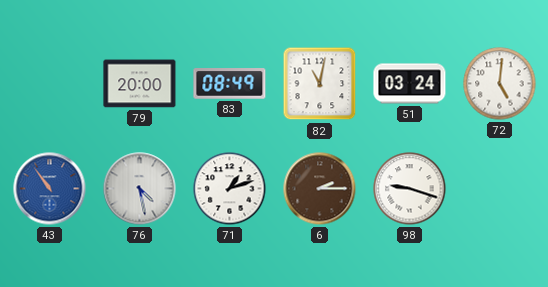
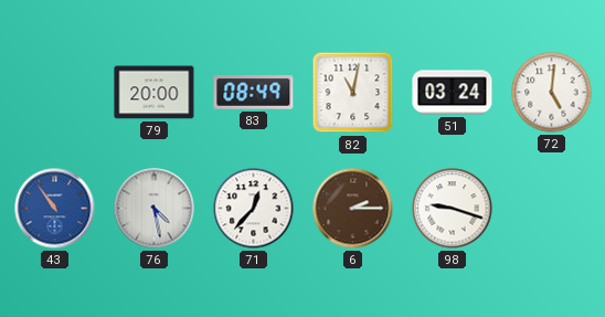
71: 1:12 -> 12:37
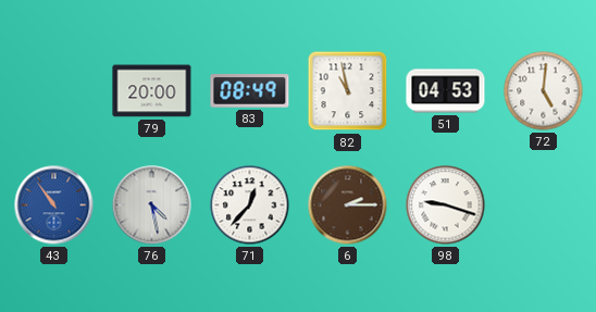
82: 11:02 -> 10:58
51: 03:24 -> 04:53
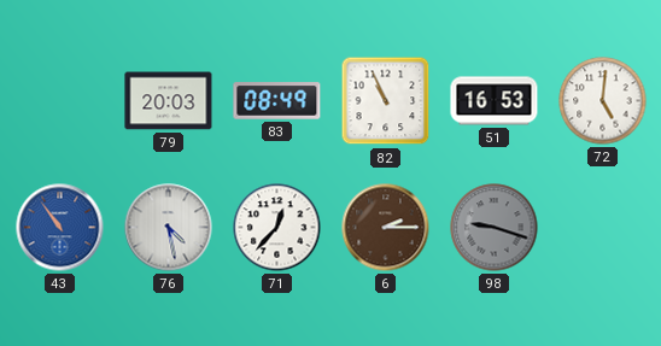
79: 20:00 -> 20:03
82: 10:58 -> 10:56
51: 04:53 -> 16:53
98 dial: white -> grey
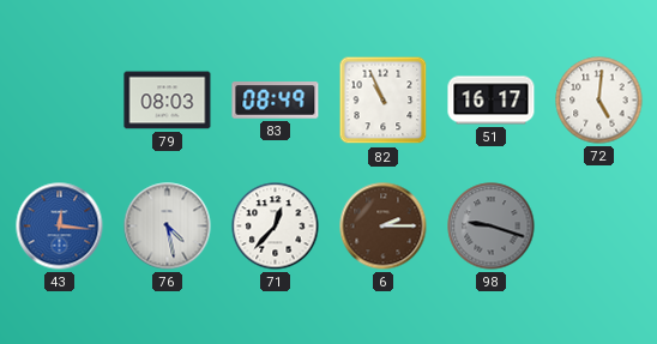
79: 20:03 -> 08:03
51: 16:53 -> 16:17
43: 10:54 -> 12:16
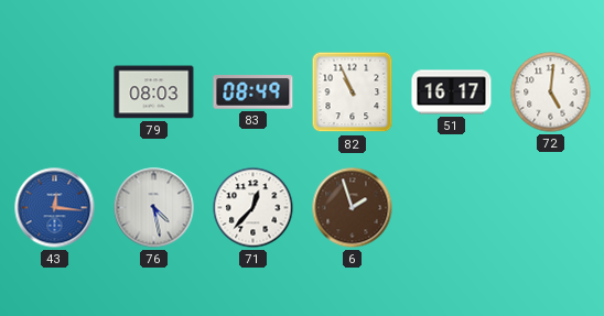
6: 2:15 -> 1:57
98: 9:18 -> none
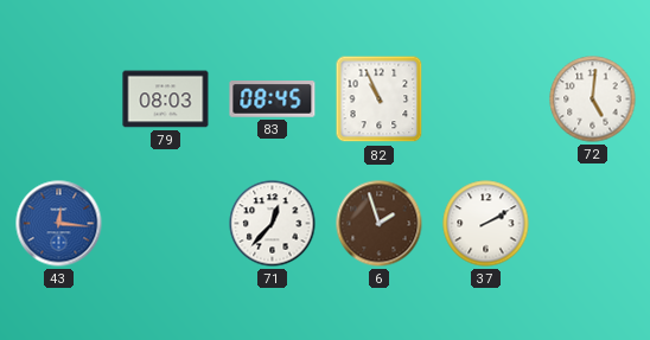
83: 08:49 -> 08:45
51: 16:17 -> none
76: 4:28 -> none
37: none -> 2:10
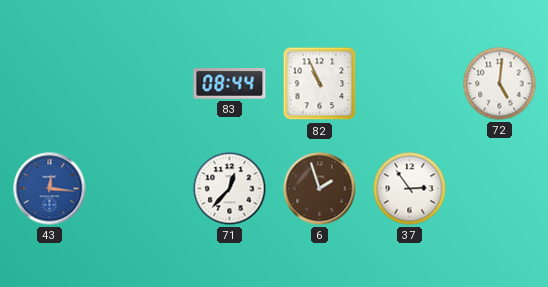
79: 08:03 -> none
83: 08:45 -> 08:44
37: 2:10 -> 2:54
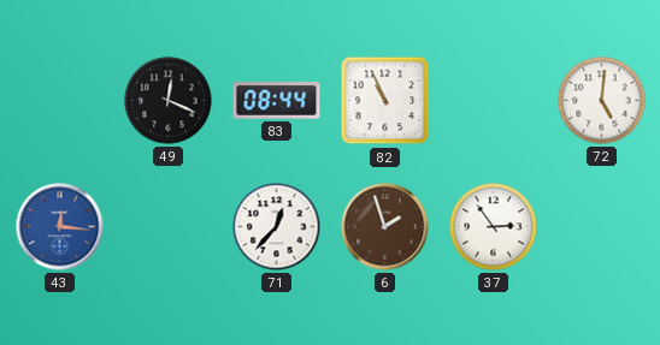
49: none -> 12:19
